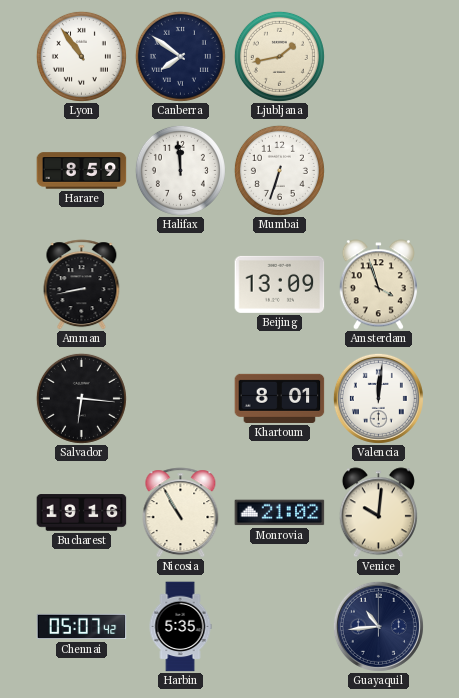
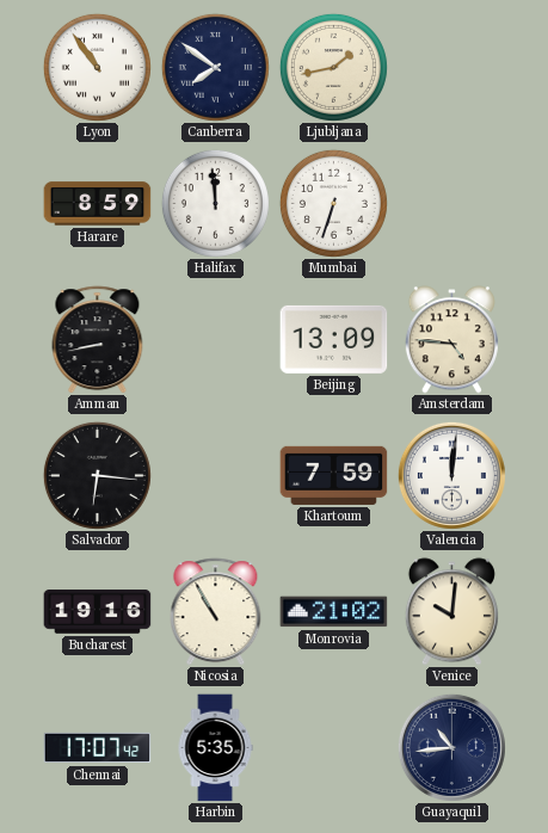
Amsterdam: 3:57 -> 4:46
Khartoum: 8:01 -> 7:59
Chennai: 05:07 -> 17:07
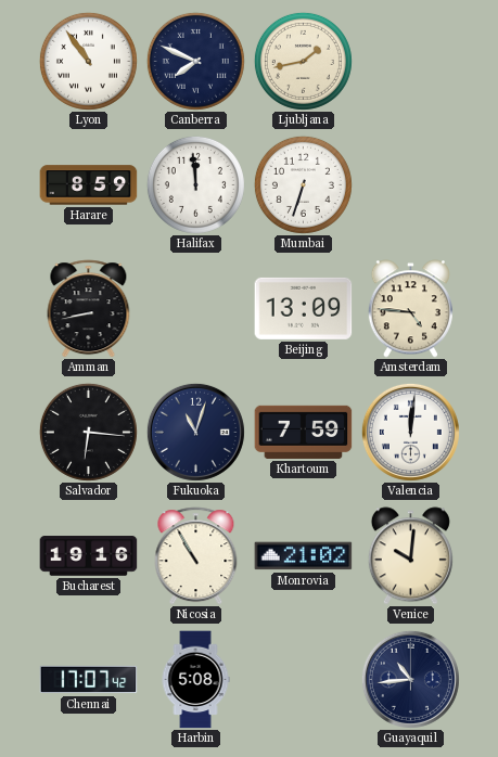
Canberra: 7:51 -> 7:49
Fukuoka: none -> 11:03
Harbin: 5:35 -> 5:08
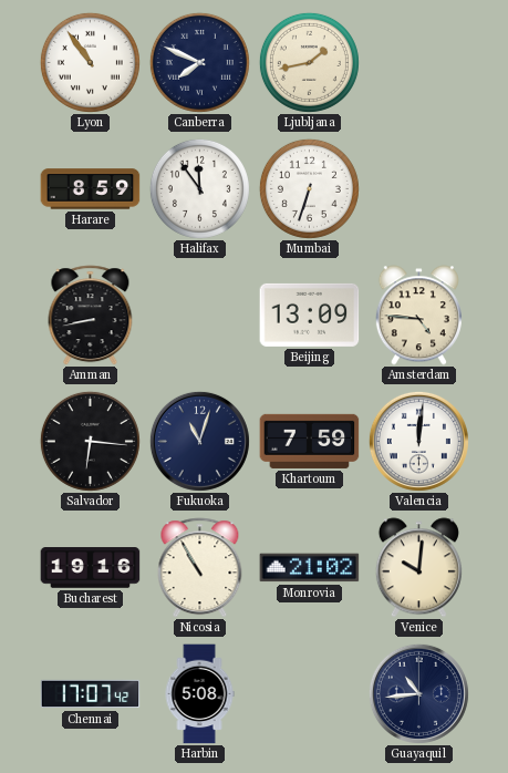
Halifax: 11:59 -> 11:54
